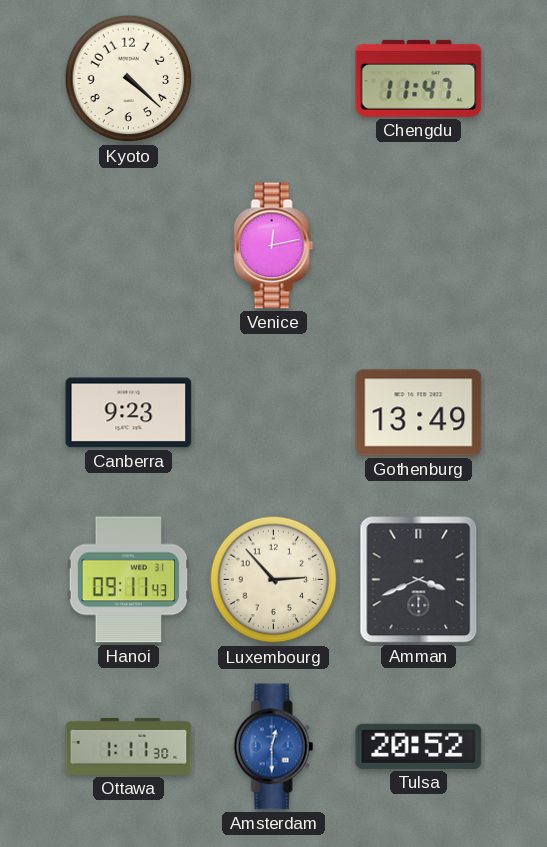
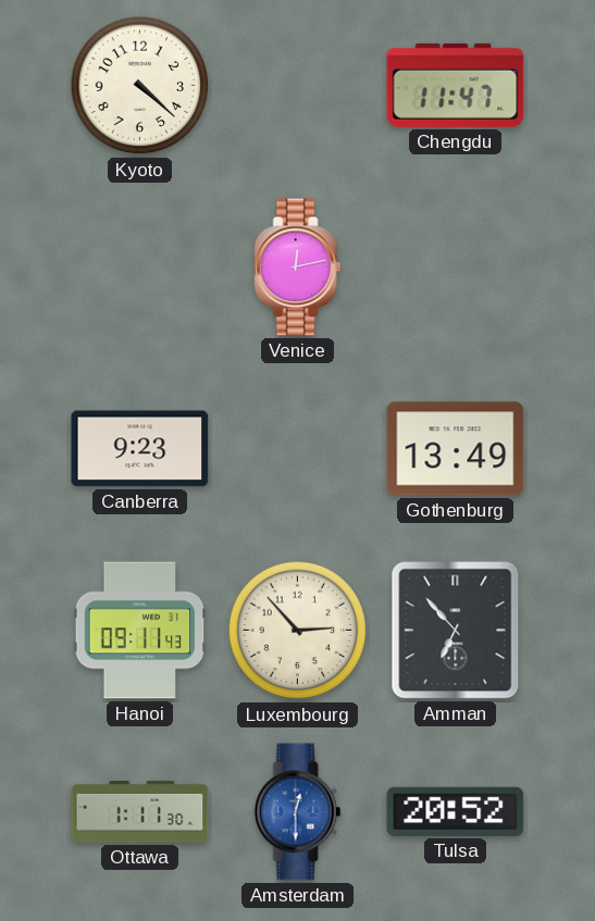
Amman: 3:41 -> 6:53
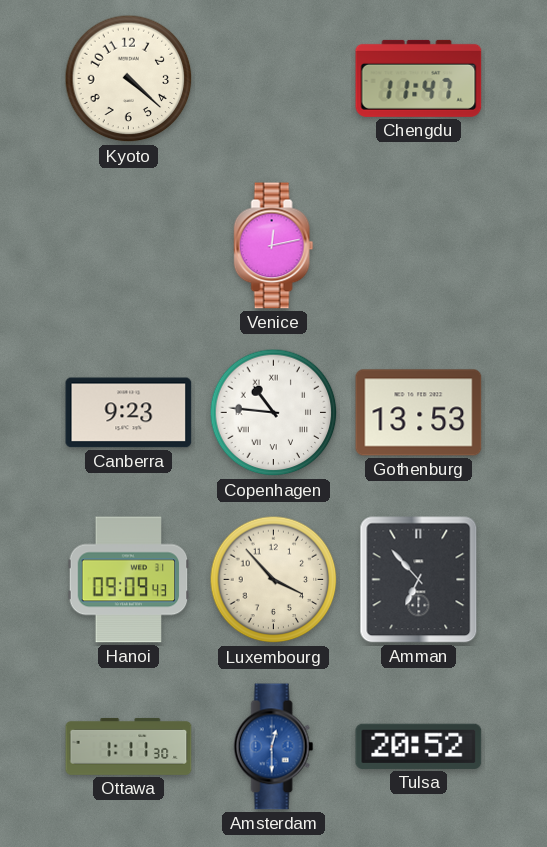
Copenhagen: none -> 10:46
Gothenburg: 13:49 -> 13:53
Hanoi: 09:11 -> 09:09
Luxembourg: 2:53 -> 3:53
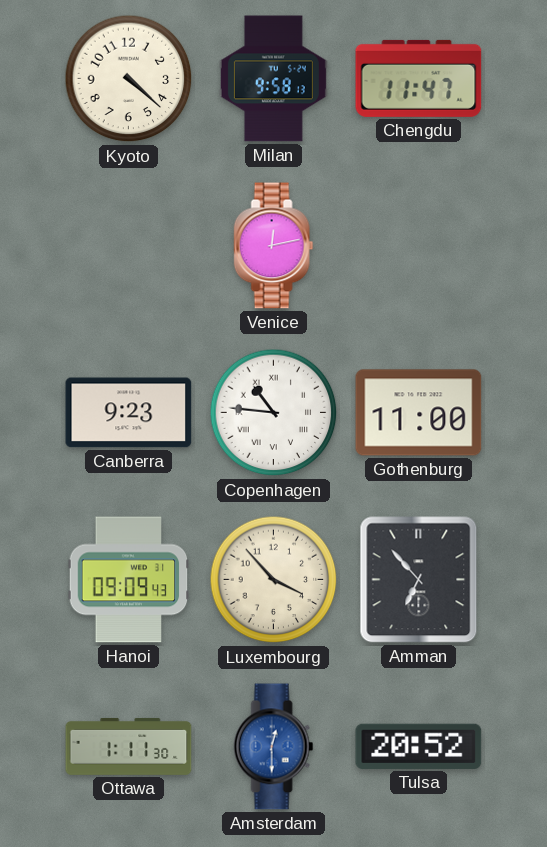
Milan: none -> 9:58
Gothenburg: 13:53 -> 11:00
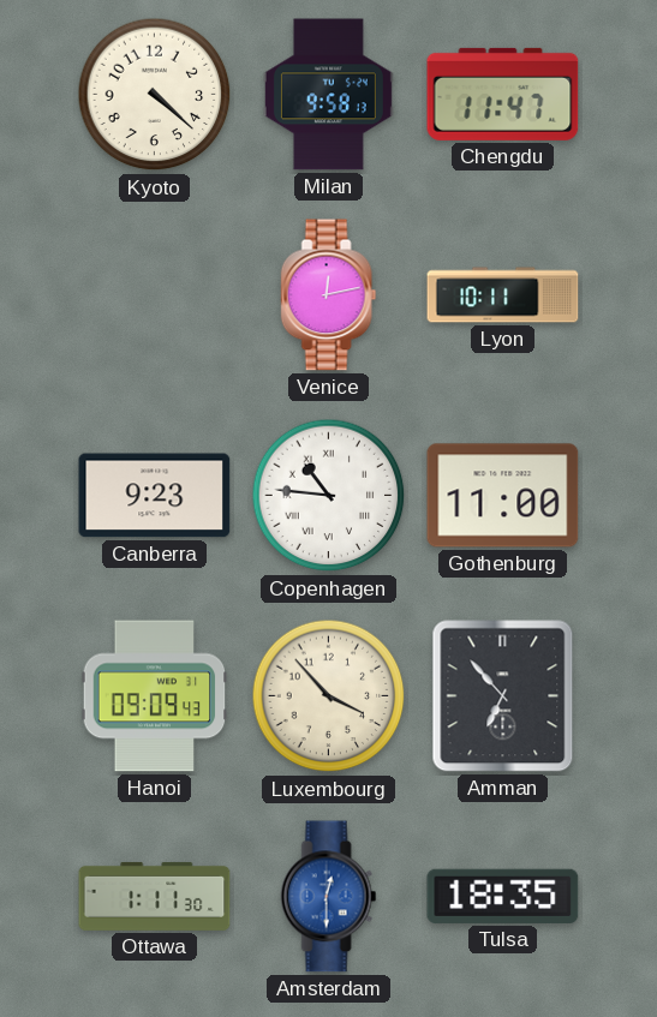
Lyon: none -> 10:11
Tulsa: 20:52 -> 18:35
